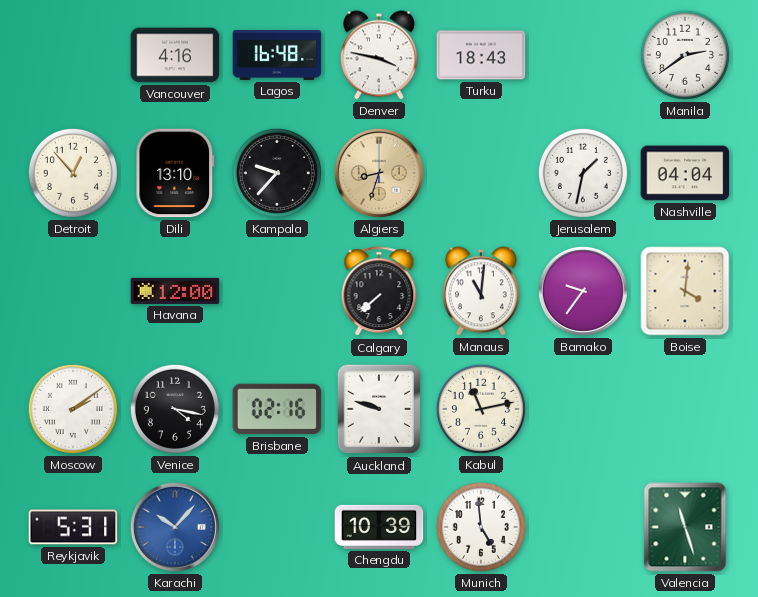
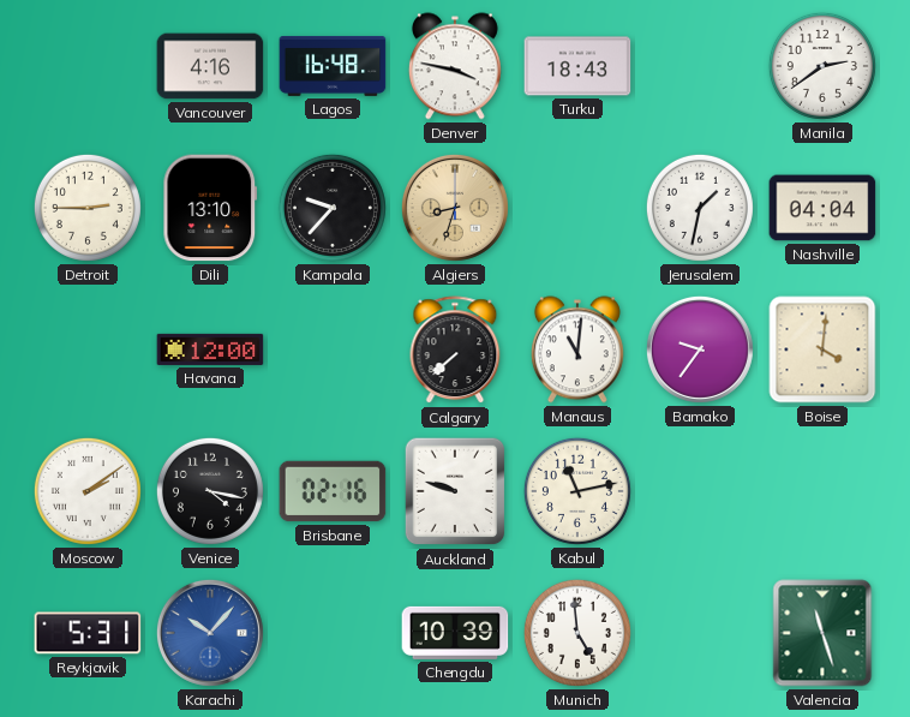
Detroit: 12:53 -> 2:45
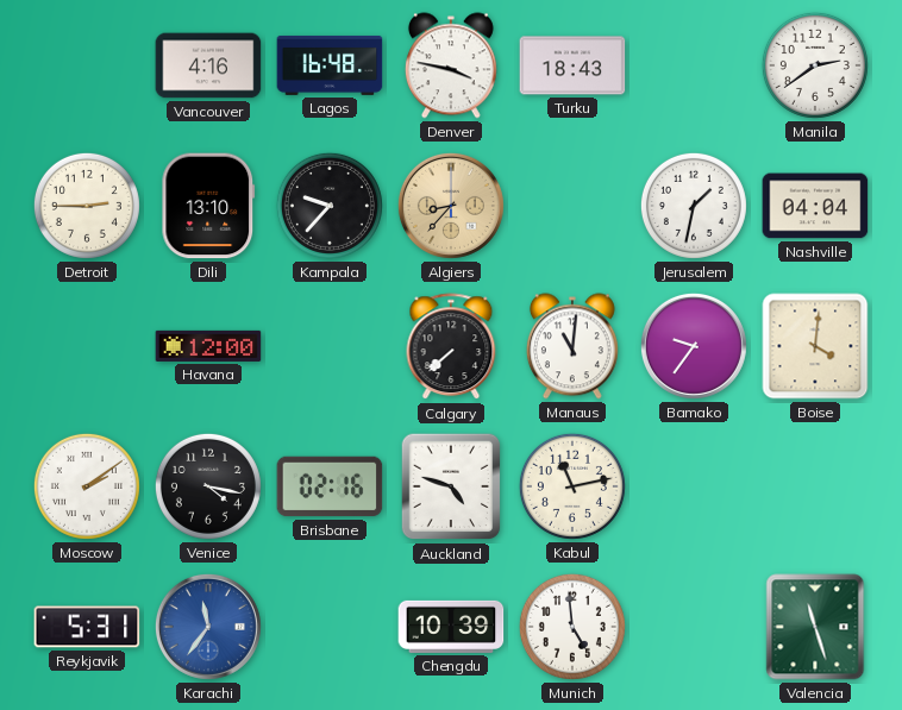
Algiers: 8:33 -> 8:37
Auckland: 9:48 -> 4:48
Karachi: 10:07 -> 11:36
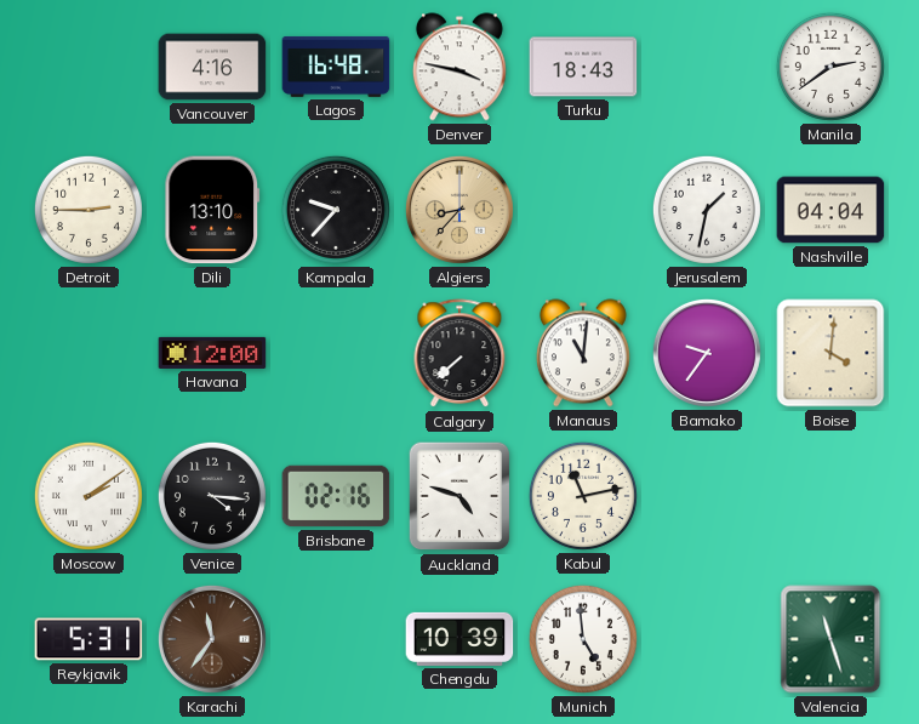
Venice: 4:17 -> 4:16
Karachi dial: blue -> brown
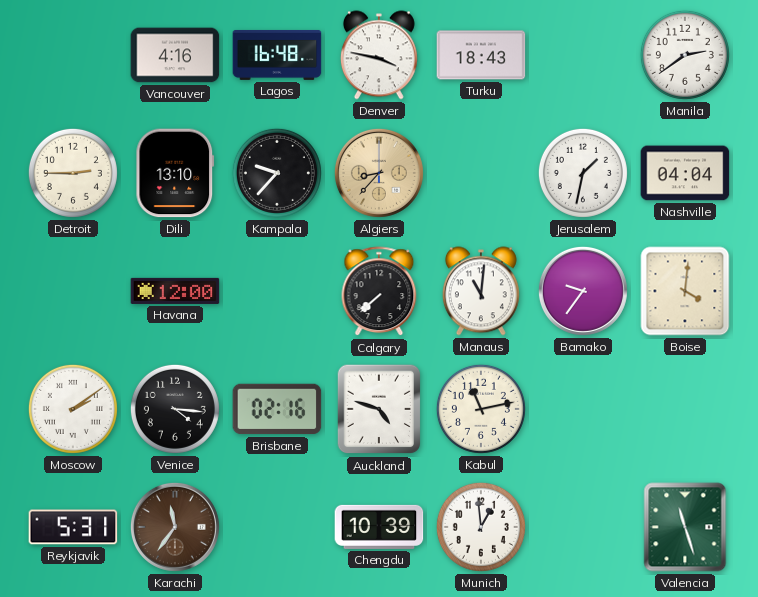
Munich: 4:59 -> 12:59
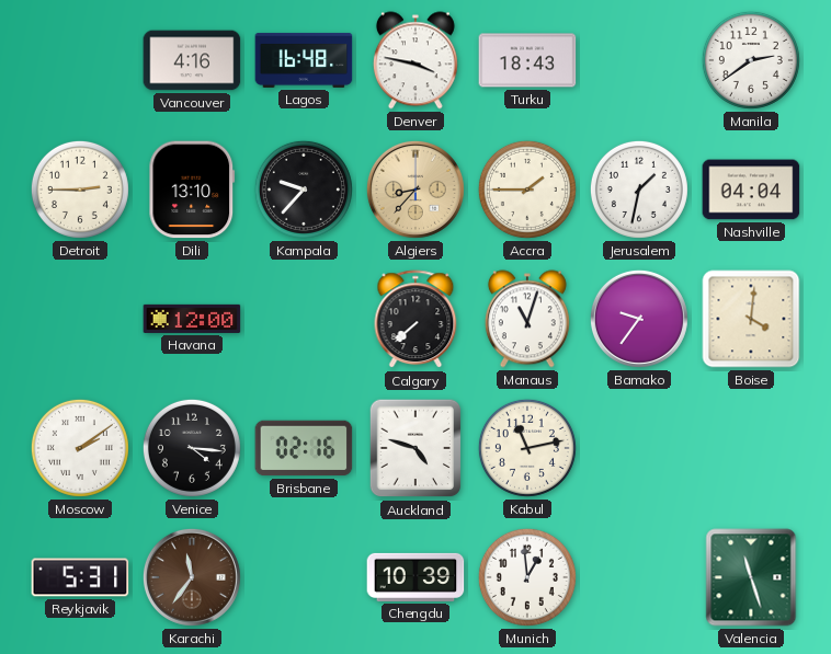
Accra: none -> 1:45
Manaus: 11:01 -> 11:03
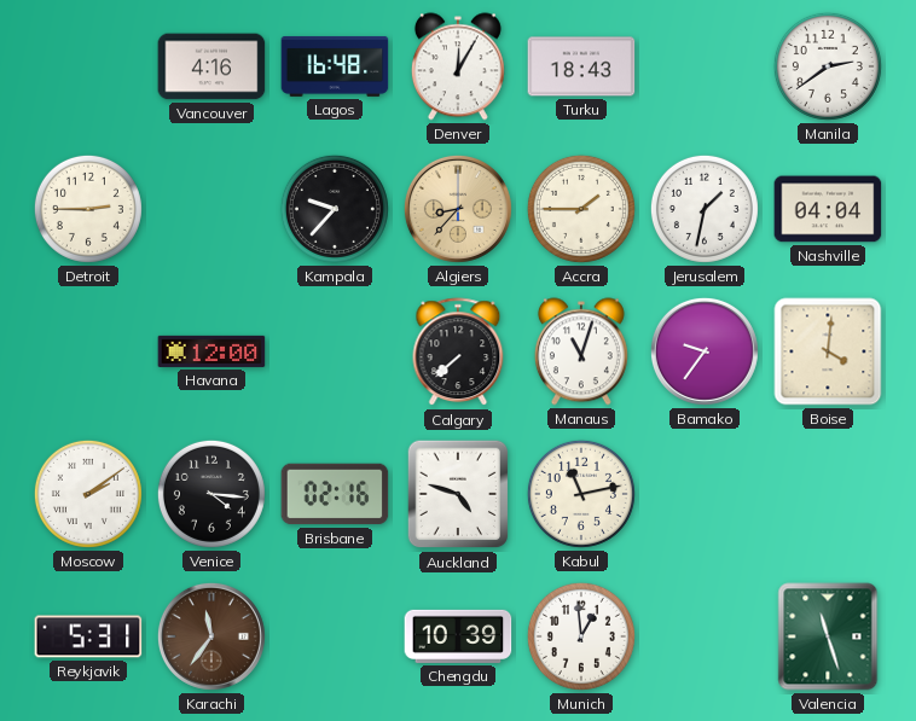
Denver: 3:47 -> 12:05
Dili: 13:10 -> none
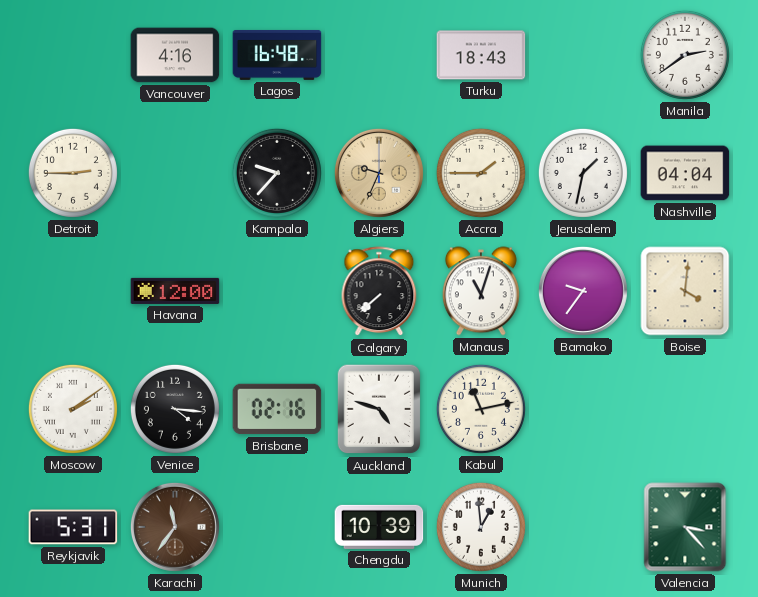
Denver: 12:05 -> none
Algiers: 8:37 -> 9:34
Valencia: 11:27 -> 3:23
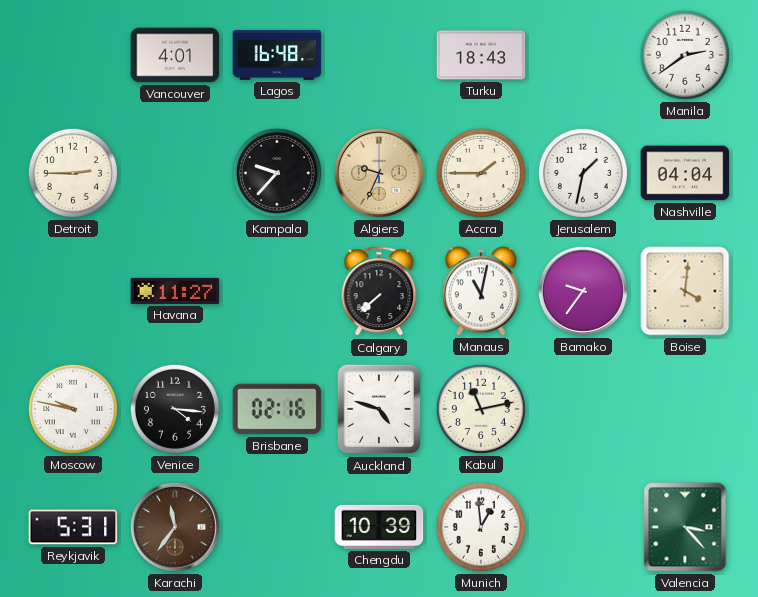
Vancouver: 4:16 -> 4:01
Havana: 12:00 -> 11:27
Manaus: 11:03 -> 11:02
Moscow: 2:09 -> 9:47
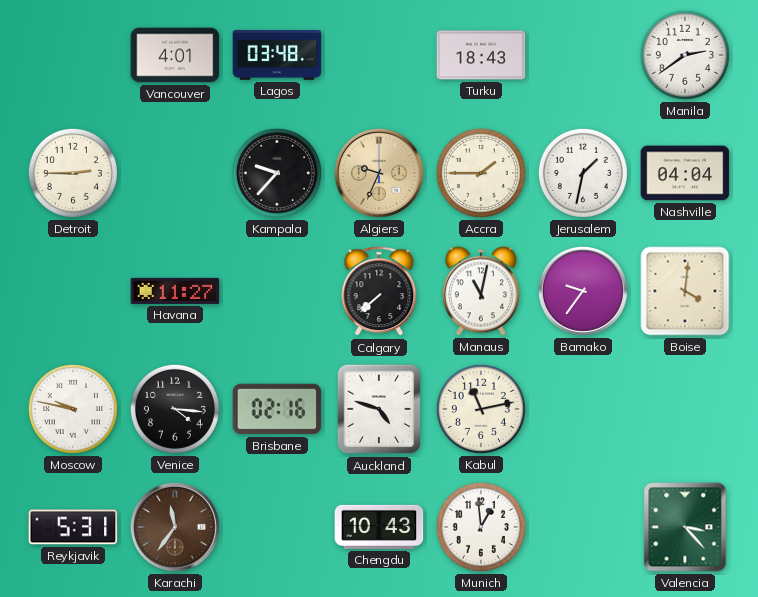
Lagos: 16:48 -> 03:48
Chengdu: 10:39 -> 10:43
